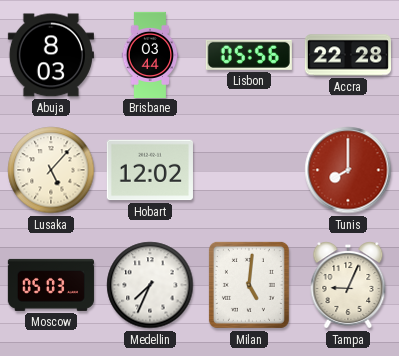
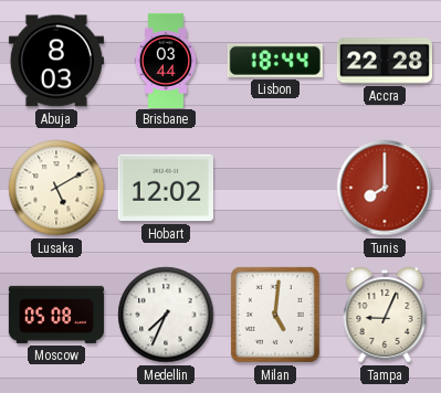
Lisbon: 05:56 -> 18:44
Lusaka: 5:07 -> 5:10
Moscow: 05:03 -> 05:08
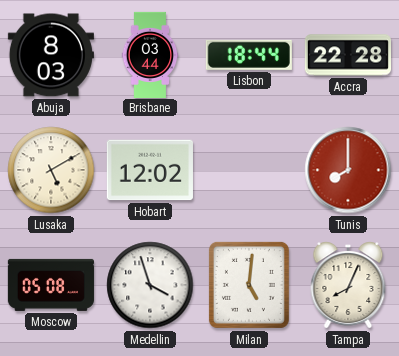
Medellin: 7:34 -> 3:57
Tampa: 9:04 -> 8:04
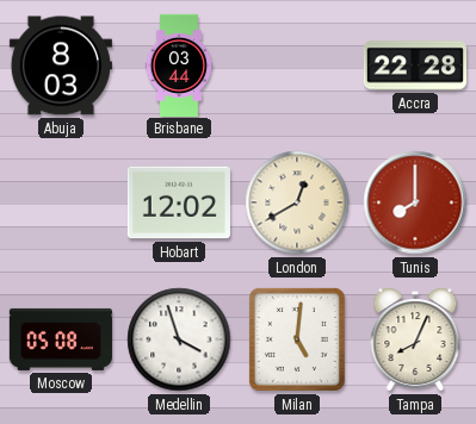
Lisbon: 18:44 -> none
Lusaka: 5:10 -> none
London: none -> 12:40
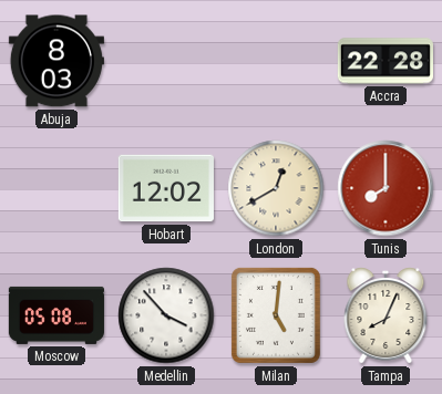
Brisbane: 03:44 -> none
Medellin: 3:57 -> 3:53
